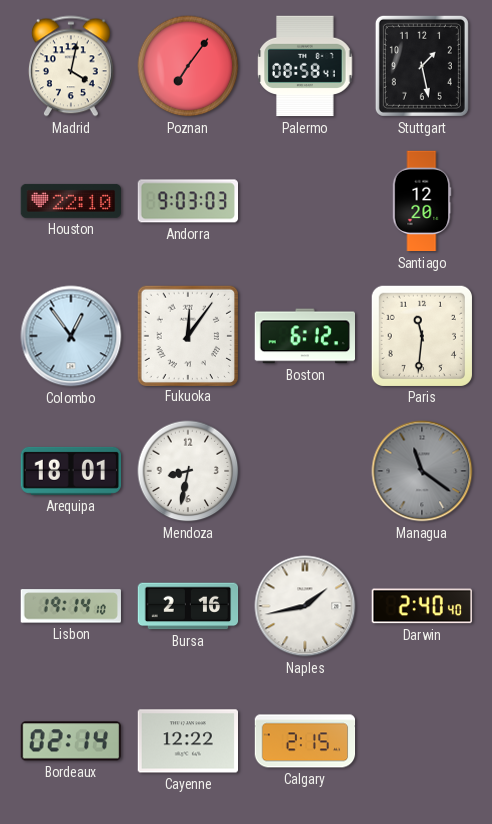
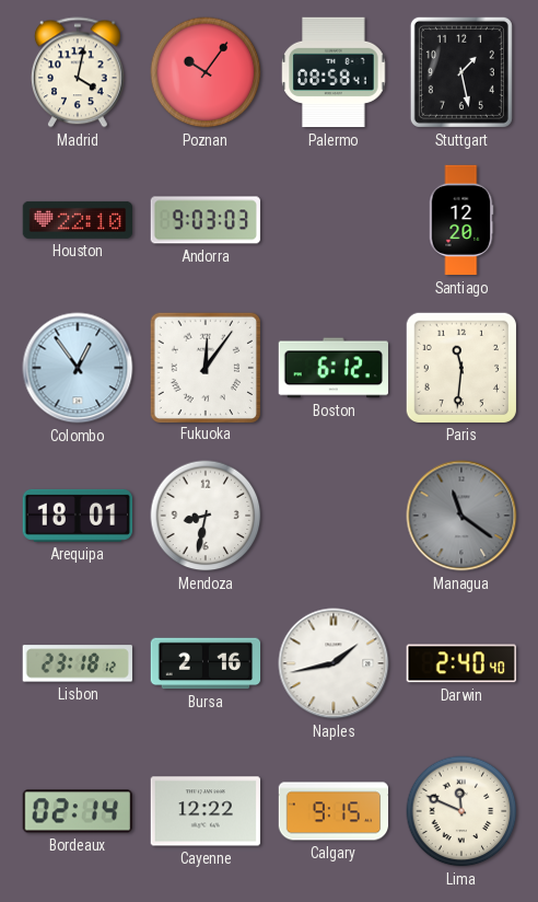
Poznan: 7:06 -> 10:06
Lisbon: 19:14 -> 23:18
Calgary: 2:15 -> 9:15
Lima: none -> 11:49
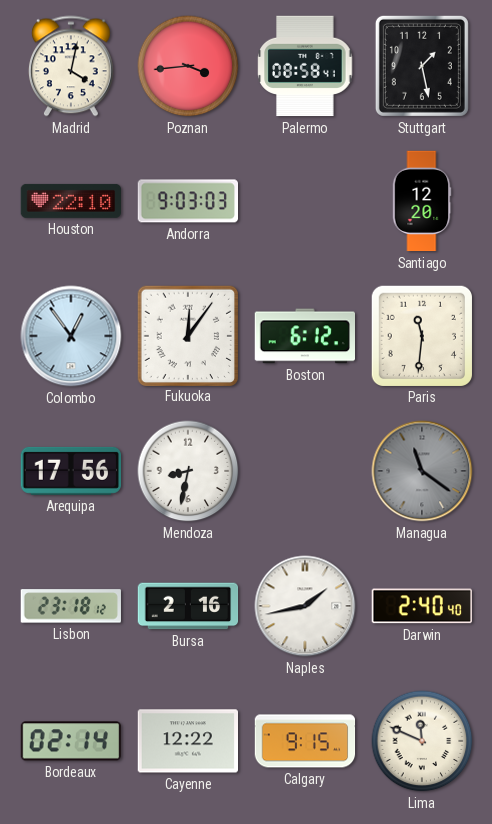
Poznan: 10:06 -> 3:44
Arequipa: 18:01 -> 17:56
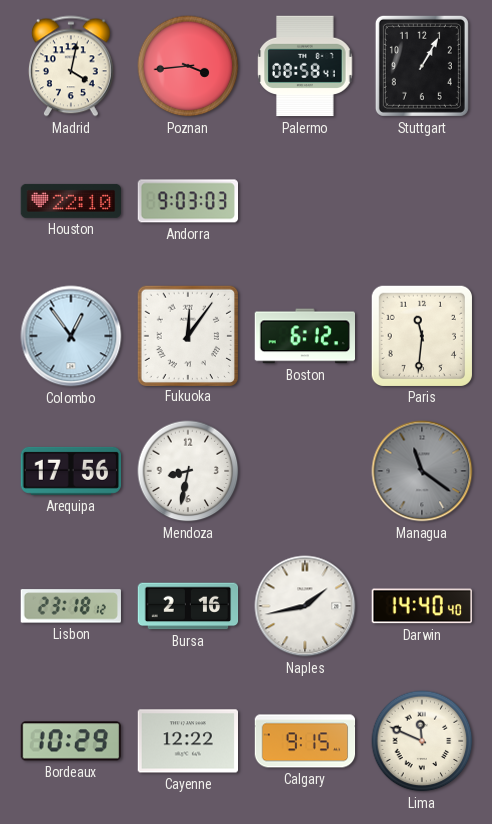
Stuttgart: 1:28 -> 1:05
Santiago: 12:20 -> none
Darwin: 2:40 -> 14:40
Bordeaux: 02:14 -> 10:29
